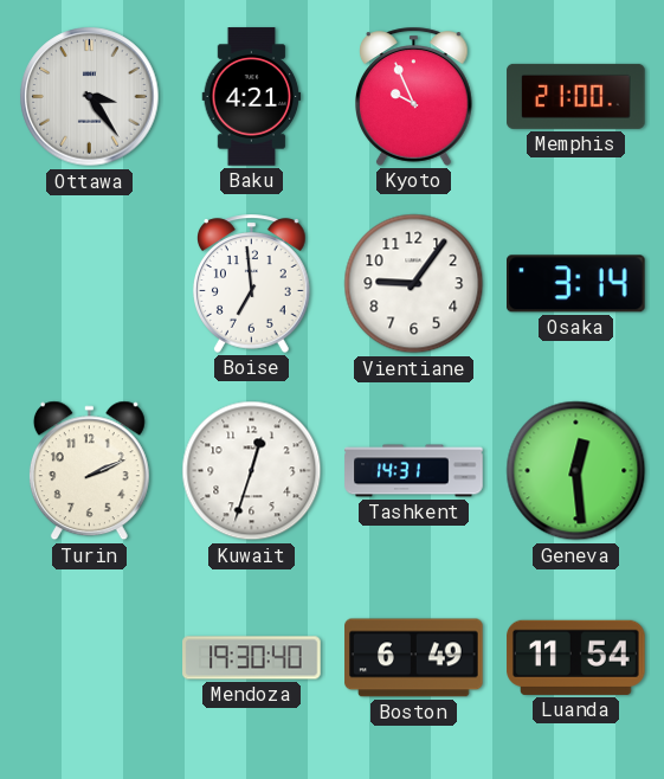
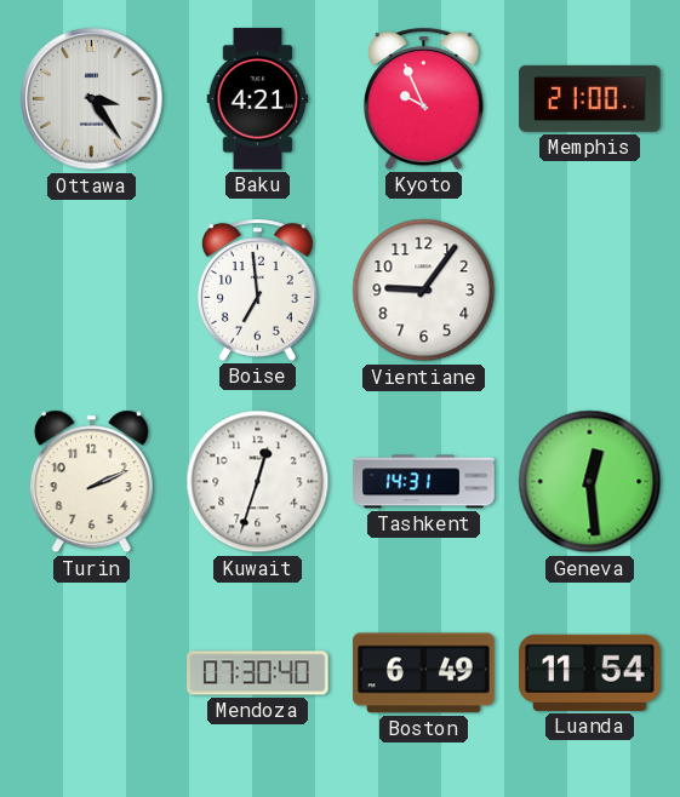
Osaka: 3:14 -> none
Mendoza: 19:30 -> 07:30
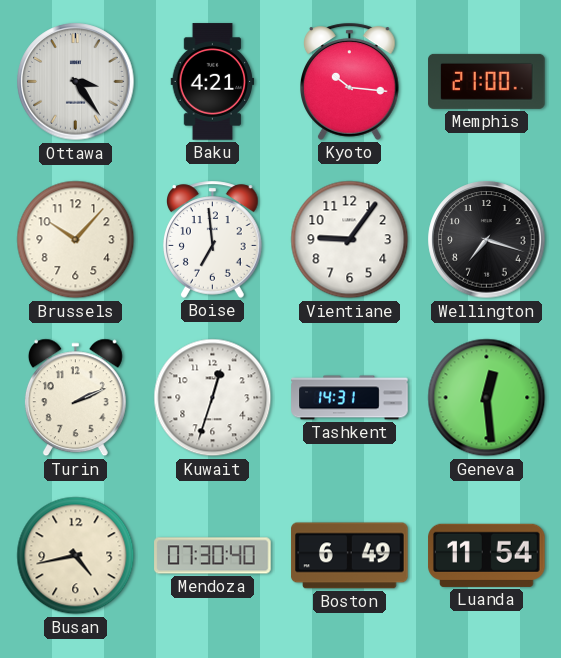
Kyoto: 9:56 -> 10:16
Brussels: none -> 10:07
Wellington: none -> 7:18
Busan: none -> 4:43
